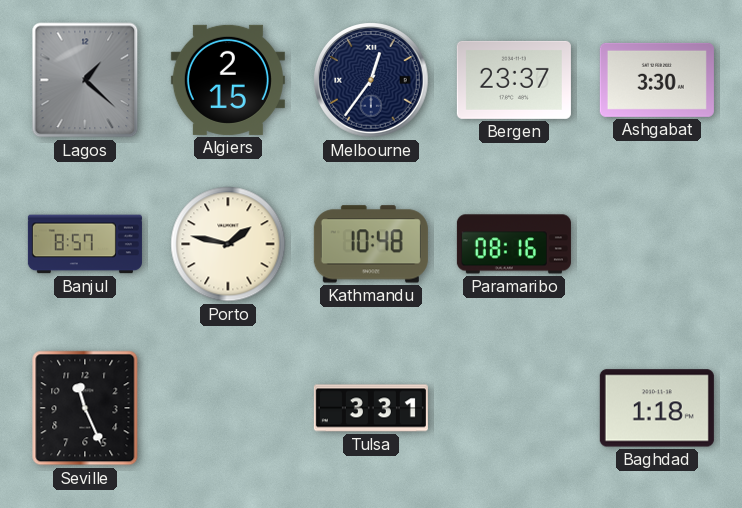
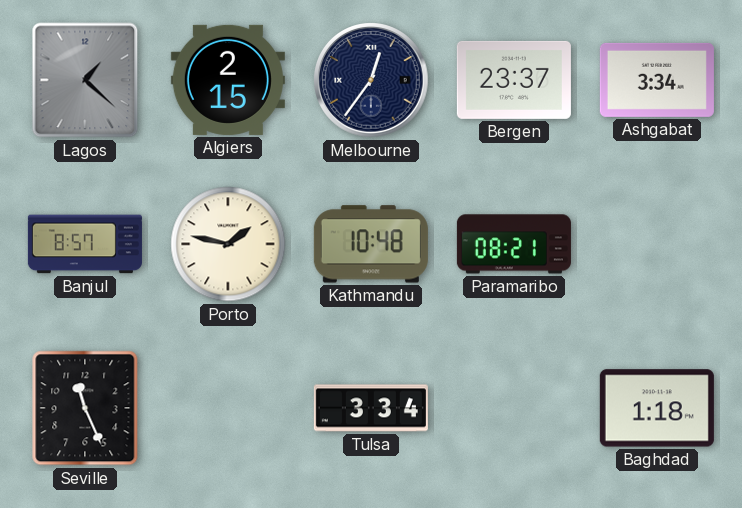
Ashgabat: 3:30 -> 3:34
Paramaribo: 08:16 -> 08:21
Tulsa: 3:31 -> 3:34
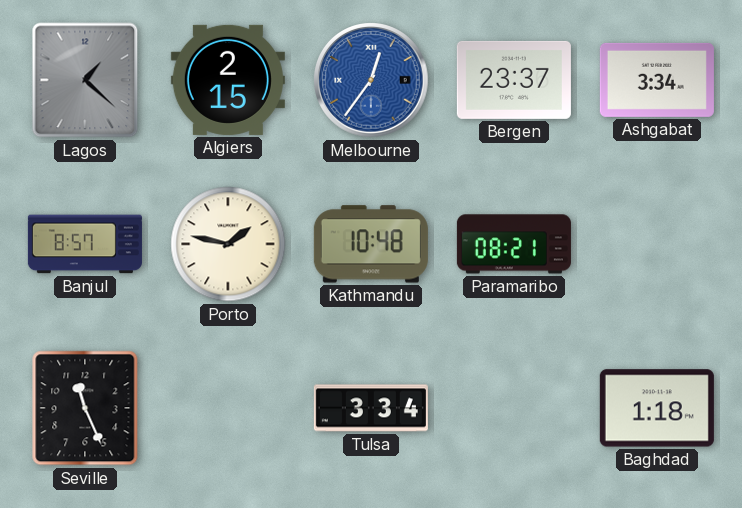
Melbourne dial: navy -> blue
